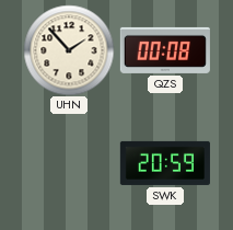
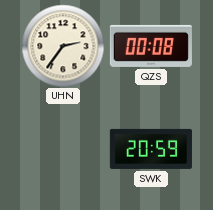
UHN: 1:53 -> 2:36
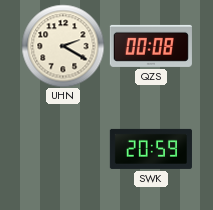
UHN: 2:36 -> 2:20
